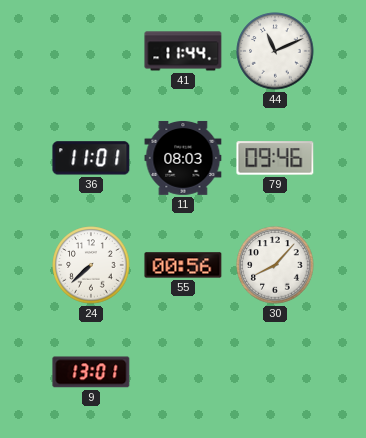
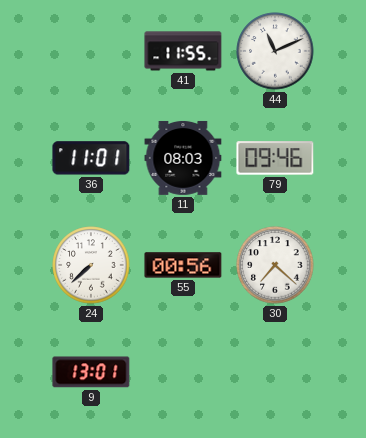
41: 11:44 -> 11:55
30: 8:07 -> 7:22
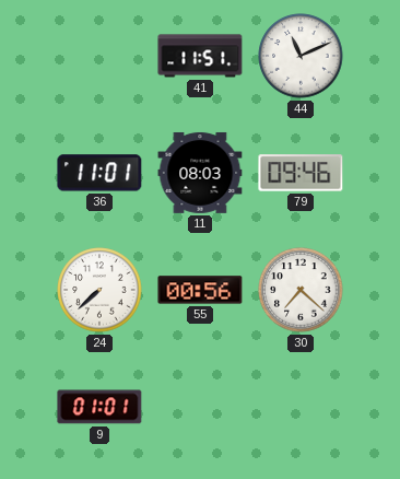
41: 11:55 -> 11:51
9: 13:01 -> 01:01
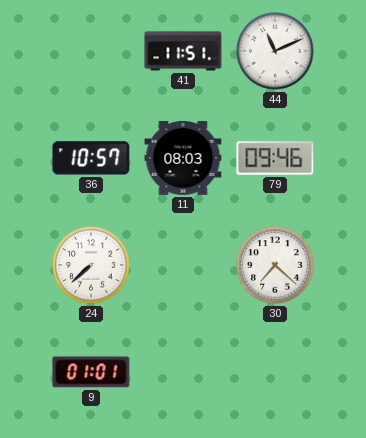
36: 11:01 -> 10:57
55: 00:56 -> none
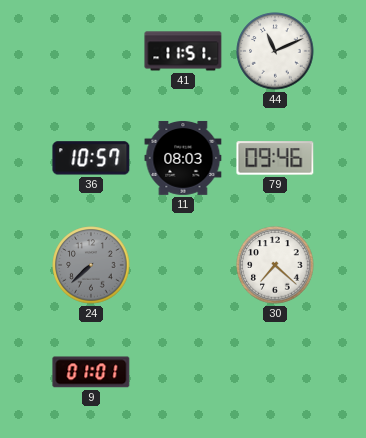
24 dial: white -> grey
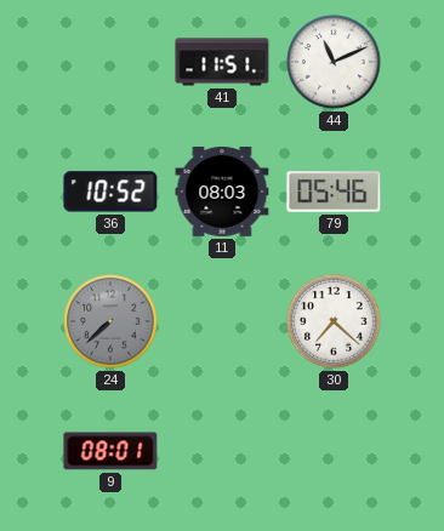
36: 10:57 -> 10:52
79: 09:46 -> 05:46
9: 01:01 -> 08:01
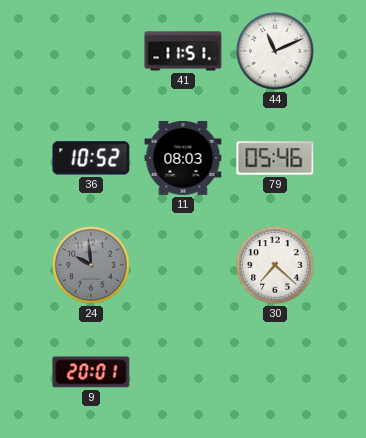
24: 7:38 -> 9:59
9: 08:01 -> 20:01
